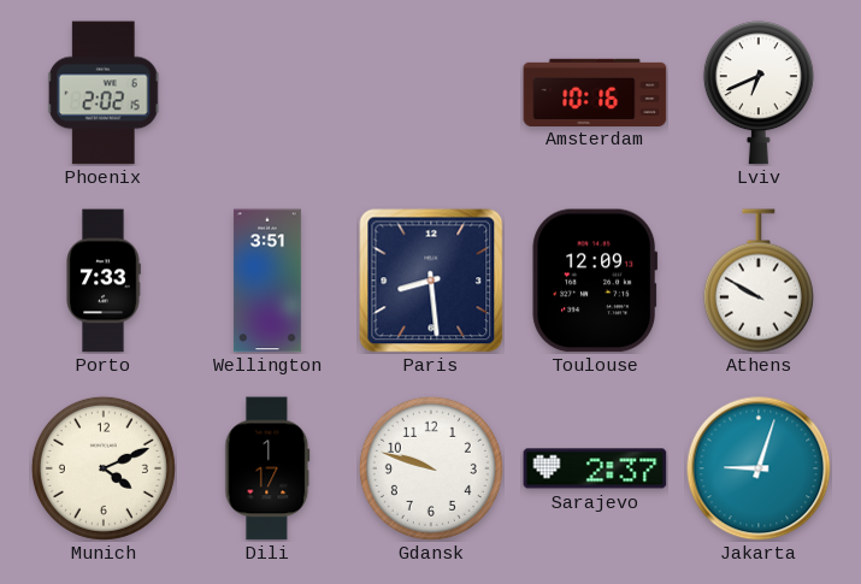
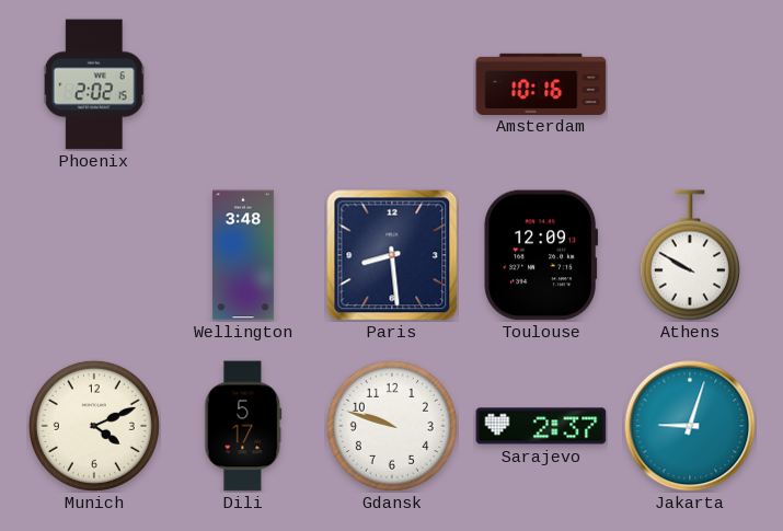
Lviv: 6:41 -> none
Porto: 7:33 -> none
Wellington: 3:51 -> 3:48
Dili: 1:17 -> 5:17
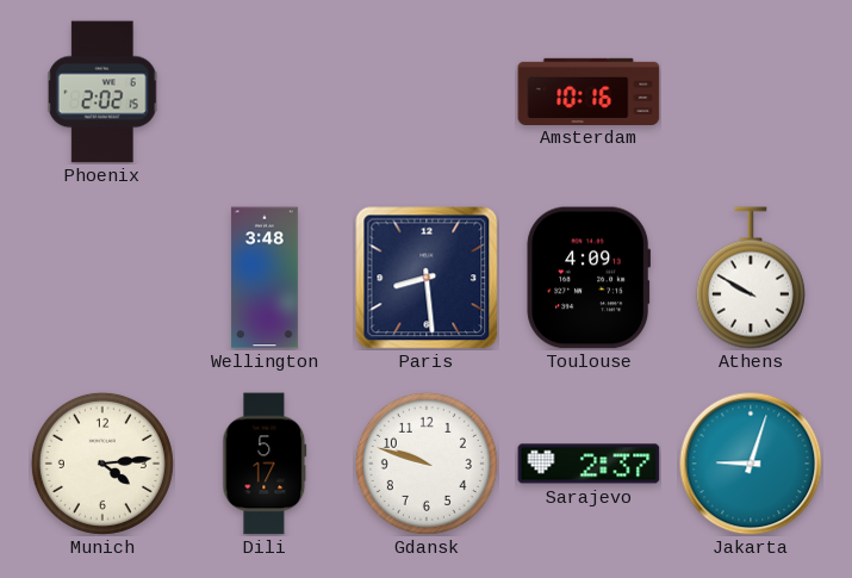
Toulouse: 12:09 -> 4:09
Munich: 4:11 -> 4:14
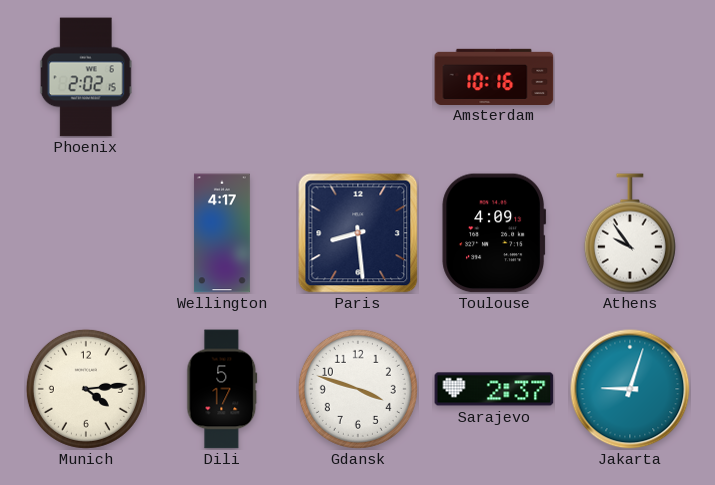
Wellington: 3:48 -> 4:17
Athens: 9:50 -> 9:54
Gdansk: 9:48 -> 3:48
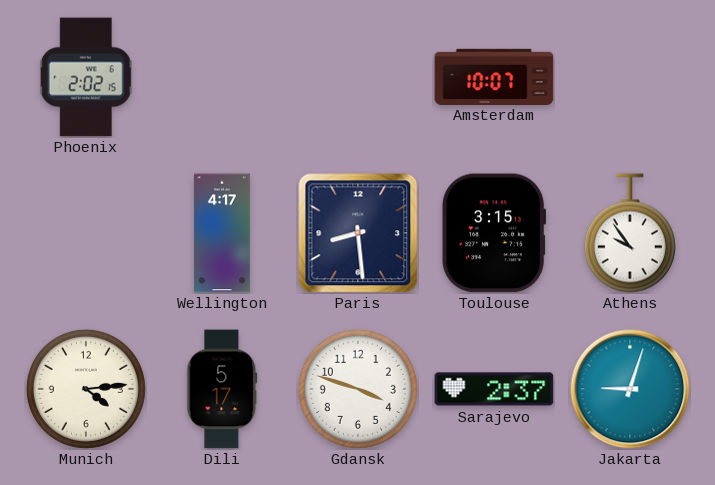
Amsterdam: 10:16 -> 10:07
Toulouse: 4:09 -> 3:15
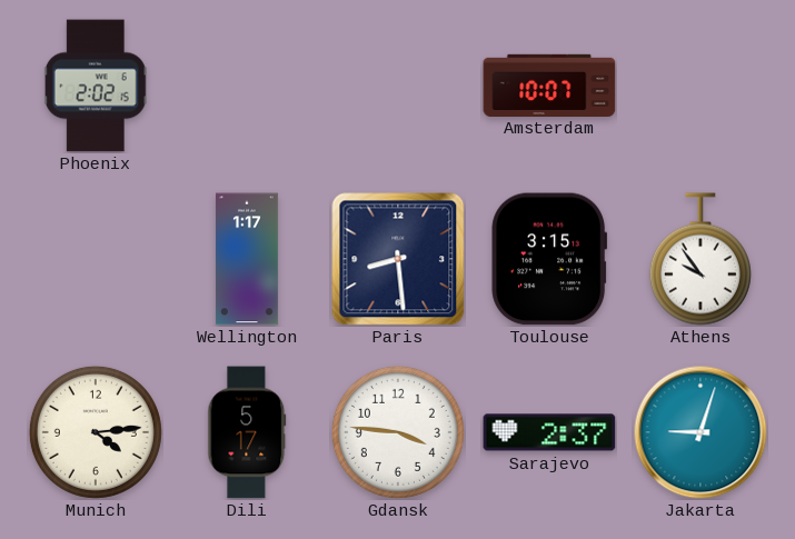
Wellington: 4:17 -> 1:17
Gdansk: 3:48 -> 3:46
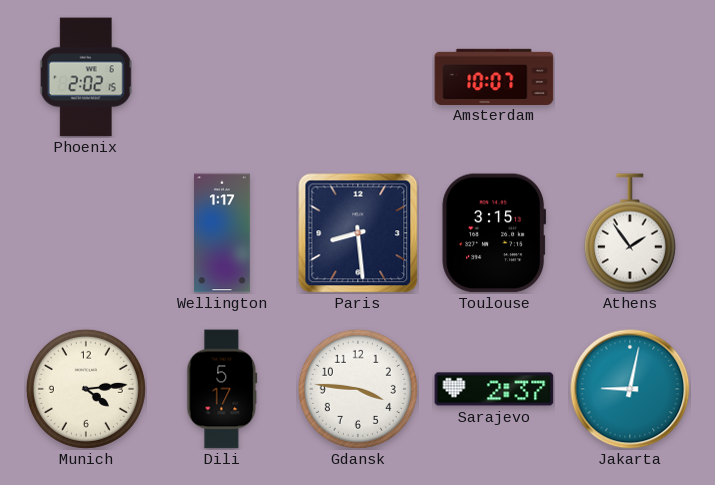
Athens: 9:54 -> 1:54
Jakarta: 9:03 -> 9:02
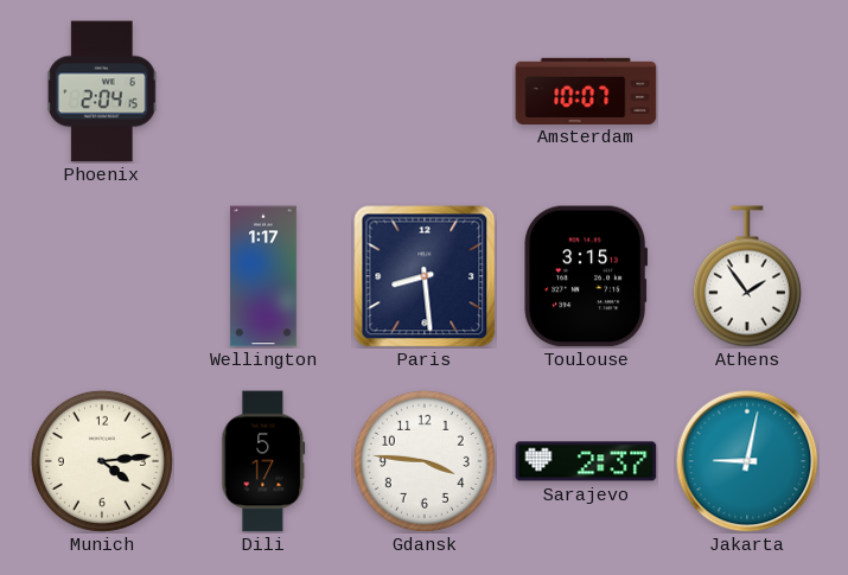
Phoenix: 2:02 -> 2:04
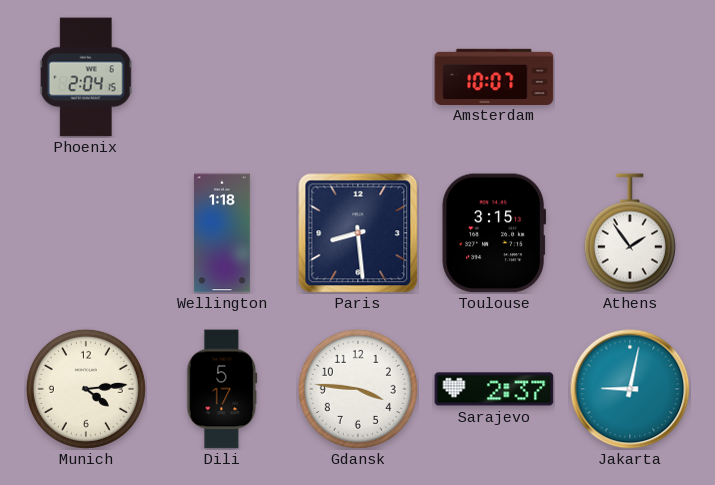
Wellington: 1:17 -> 1:18
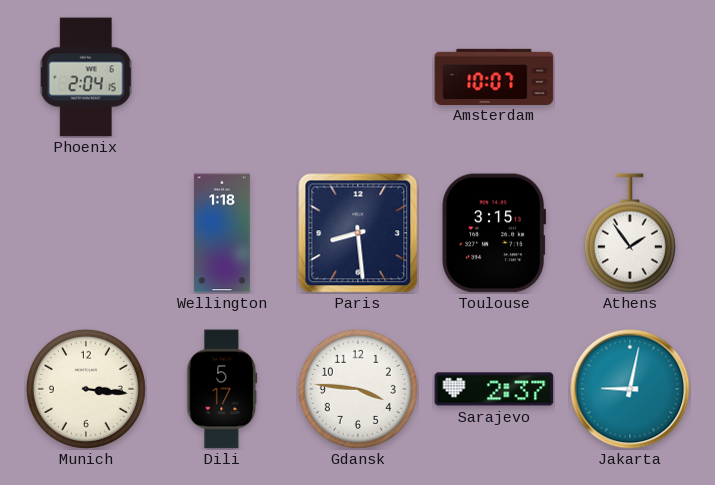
Munich: 4:14 -> 3:16
